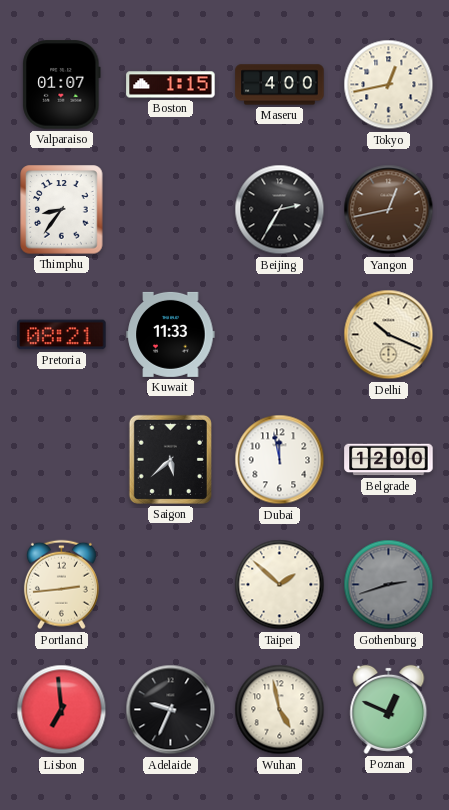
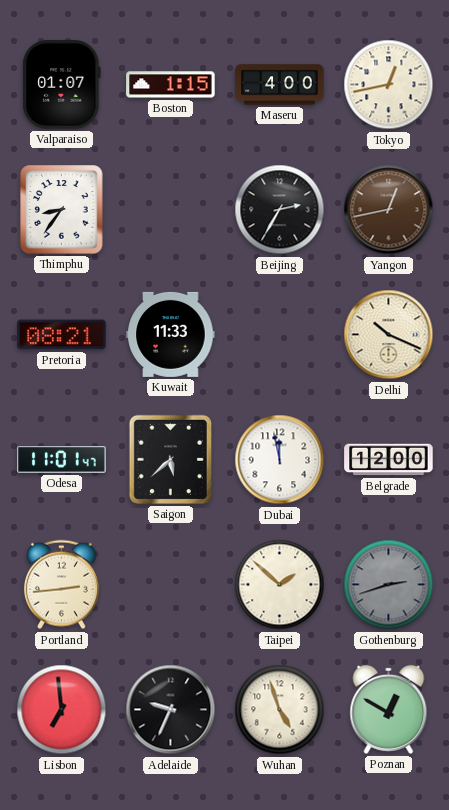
Odesa: none -> 11:01
Wuhan: 4:58 -> 4:57
Poznan: 12:49 -> 12:50
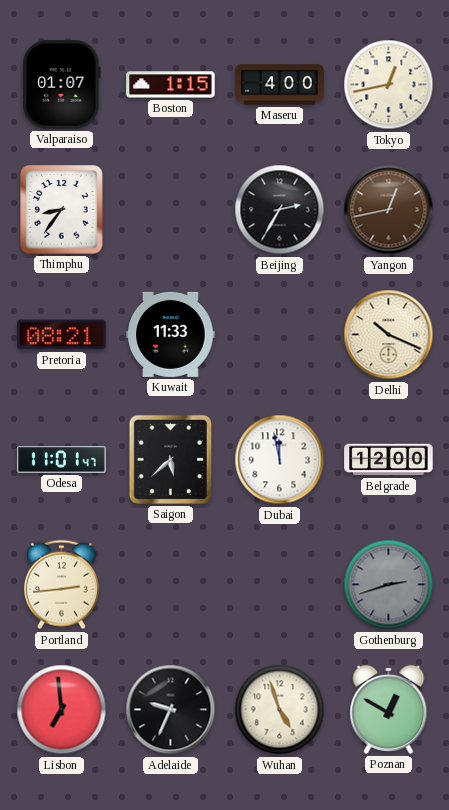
Taipei: 1:52 -> none
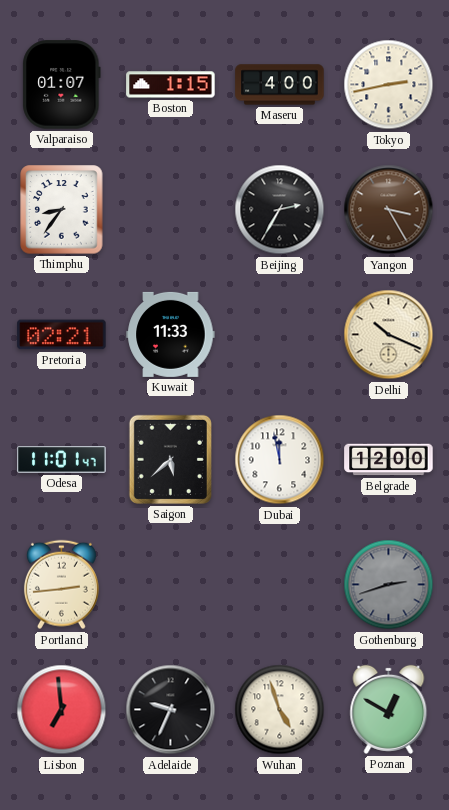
Tokyo: 12:43 -> 2:43
Yangon: 12:43 -> 3:25
Pretoria: 08:21 -> 02:21
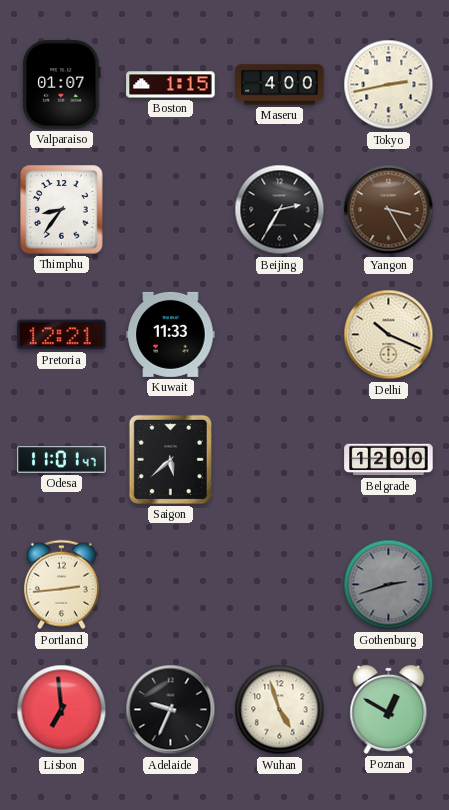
Pretoria: 02:21 -> 12:21
Dubai: 11:58 -> none
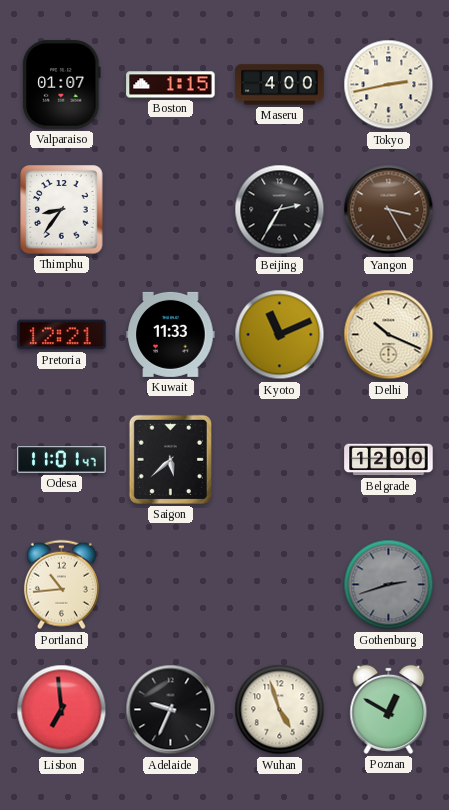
Kyoto: none -> 11:11
Portland: 2:44 -> 10:44
